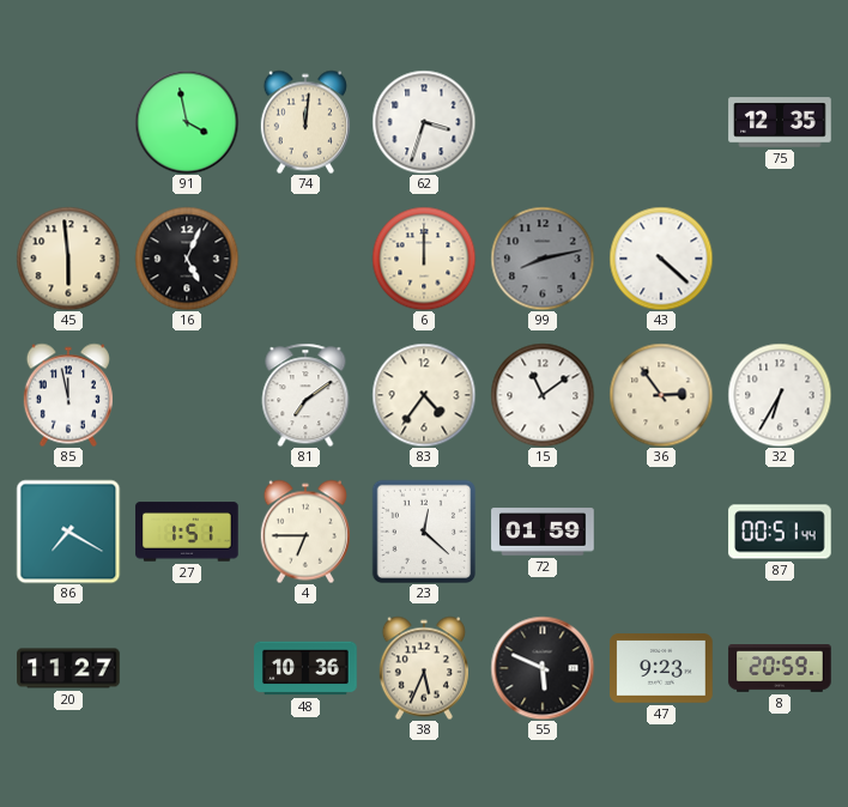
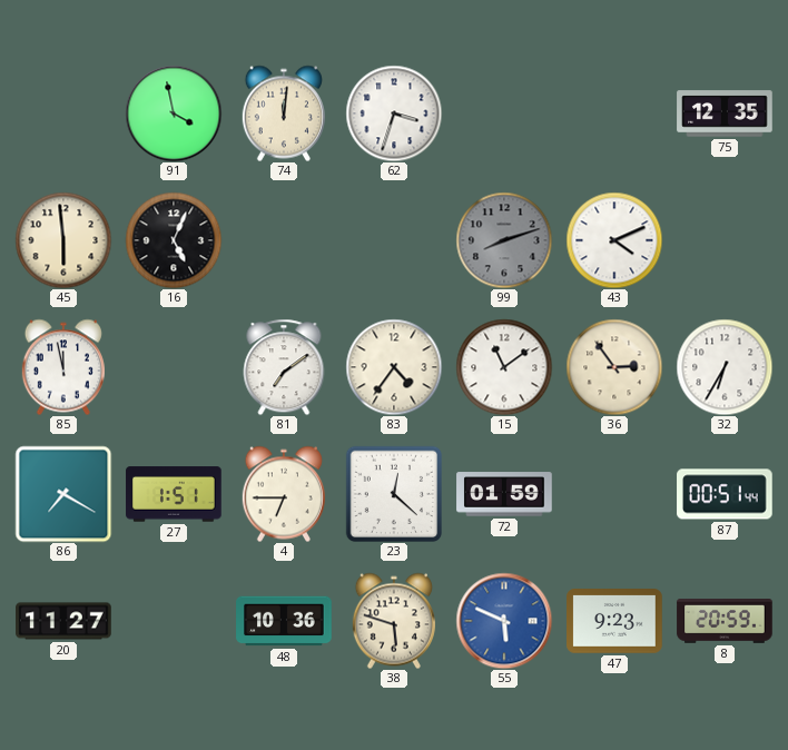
6: 12:00 -> none
99: 8:13 -> 8:12
43: 4:22 -> 4:11
38: 5:34 -> 5:48
55 dial: black -> blue
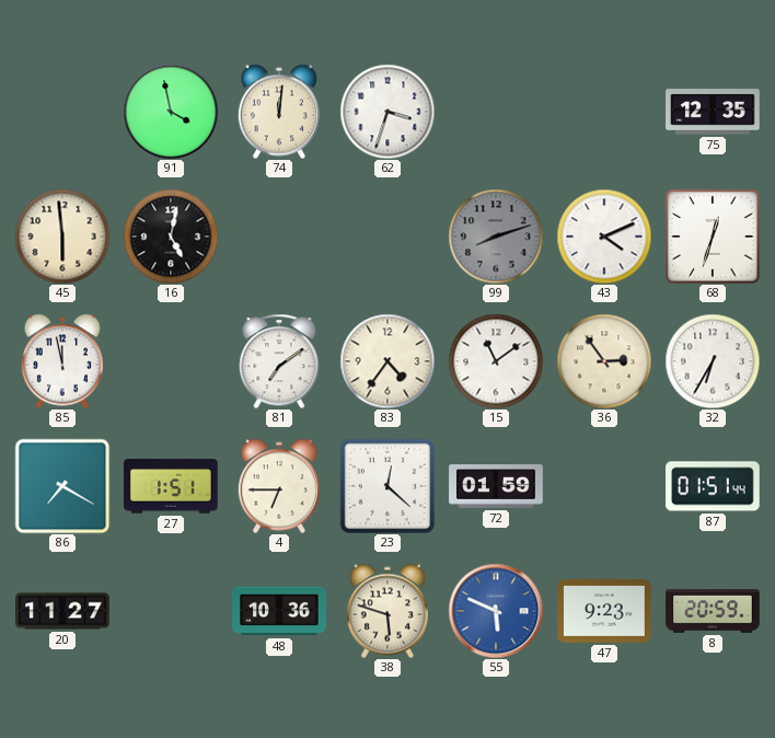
16: 5:04 -> 5:02
68: none -> 12:33
87: 00:51 -> 01:51
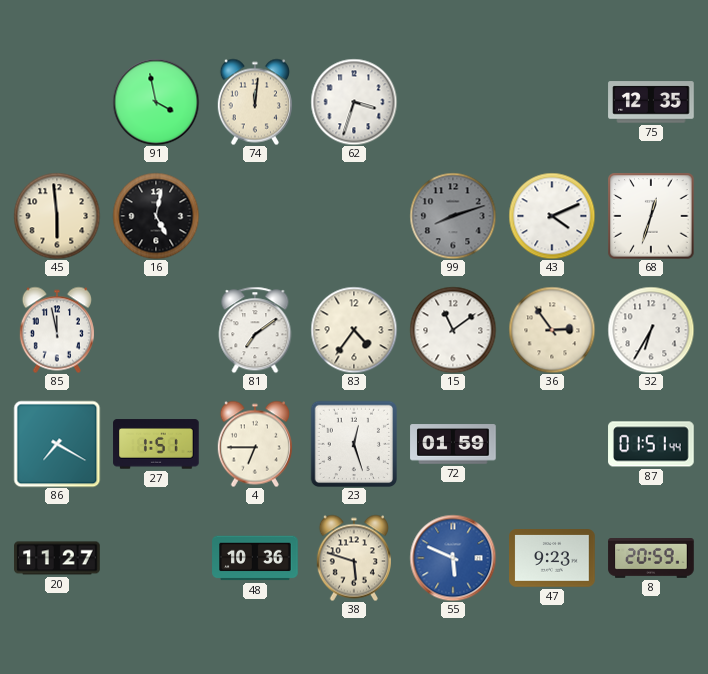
23: 12:22 -> 12:27
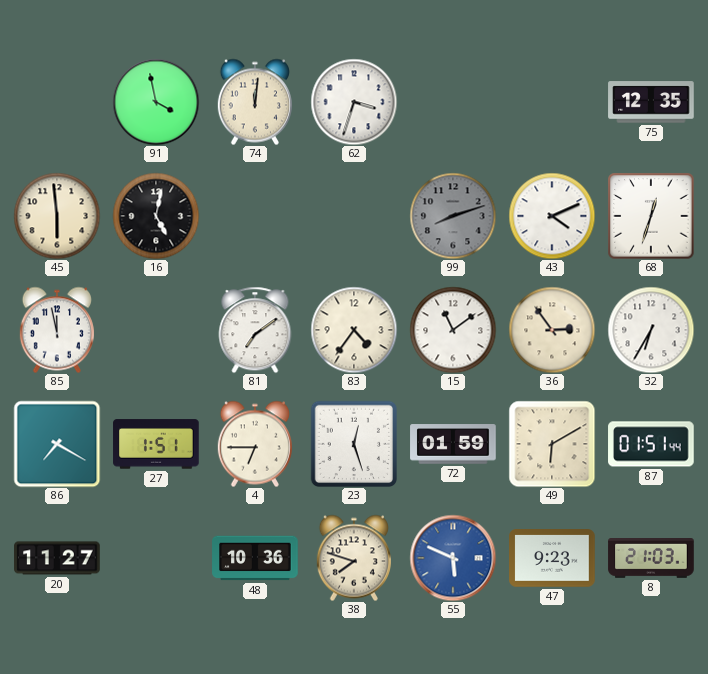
49: none -> 6:10
38: 5:48 -> 7:48
8: 20:59 -> 21:03
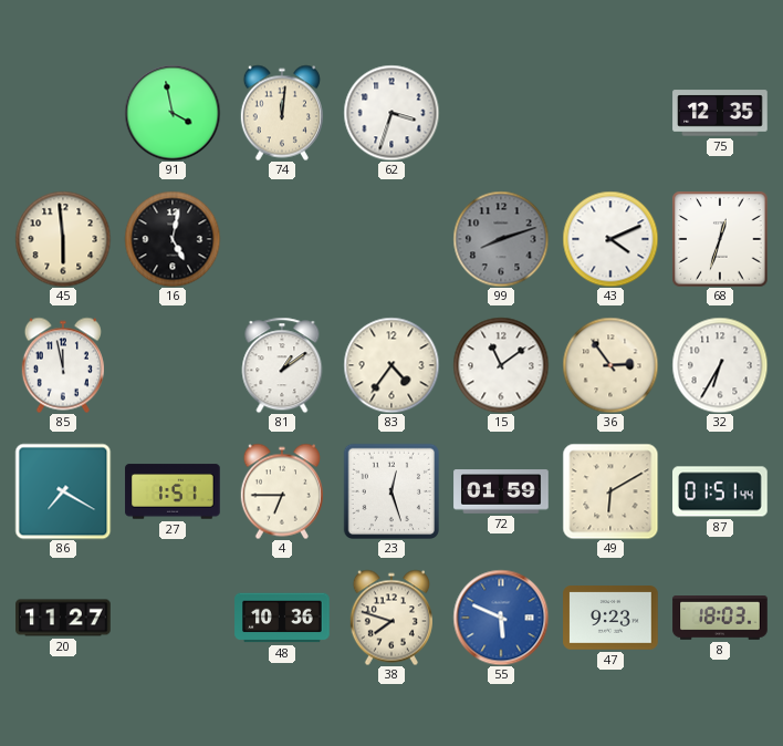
81: 7:09 -> 1:09
8: 21:03 -> 18:03
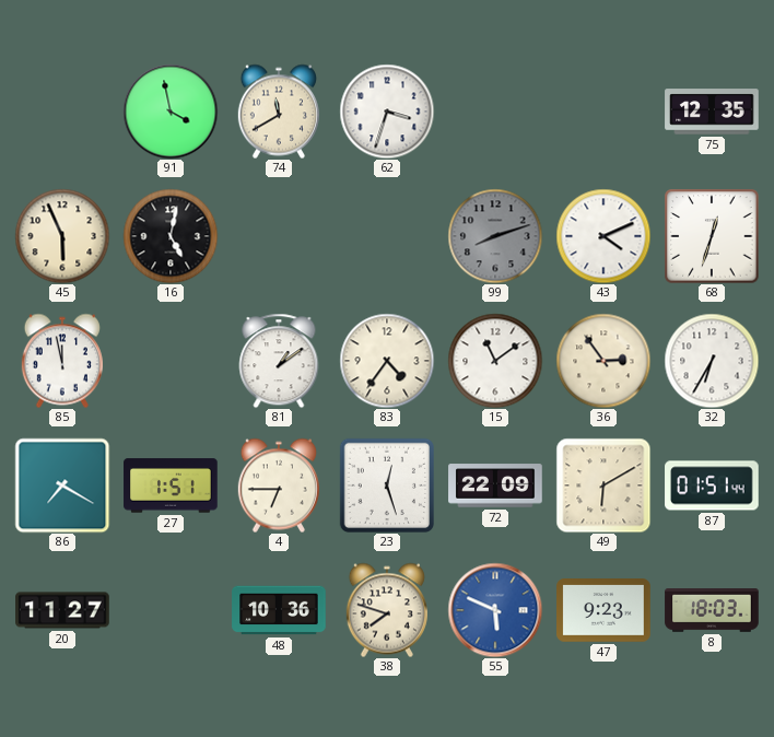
74: 12:01 -> 11:40
45: 5:59 -> 5:56
72: 01:59 -> 22:09
